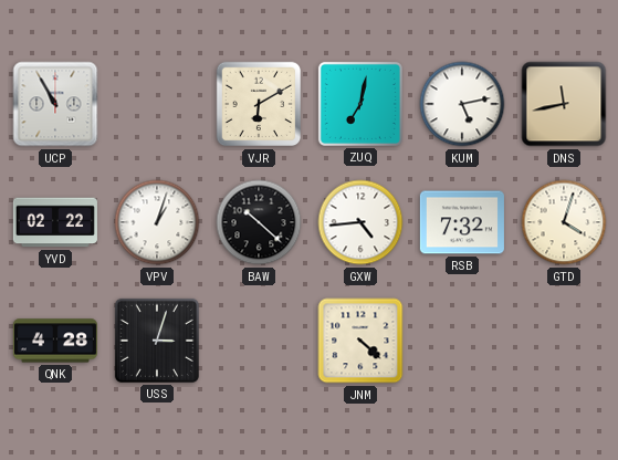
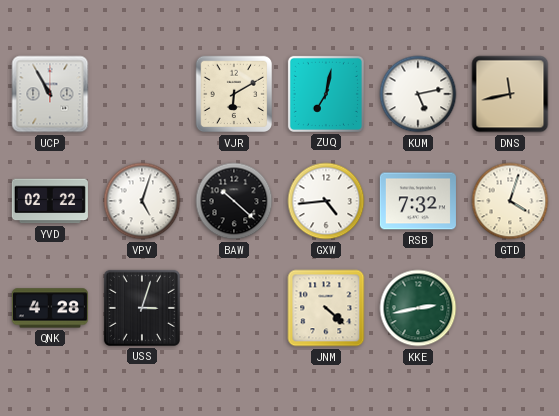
VPV: 1:03 -> 5:03
KKE: none -> 2:43
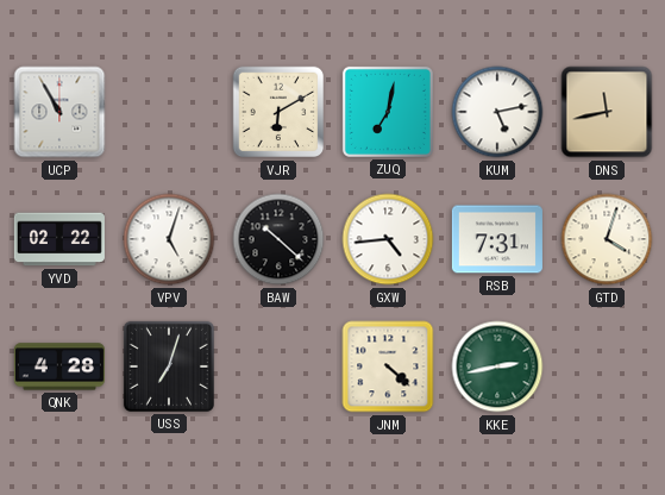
RSB: 7:32 -> 7:31
USS: 3:03 -> 7:03
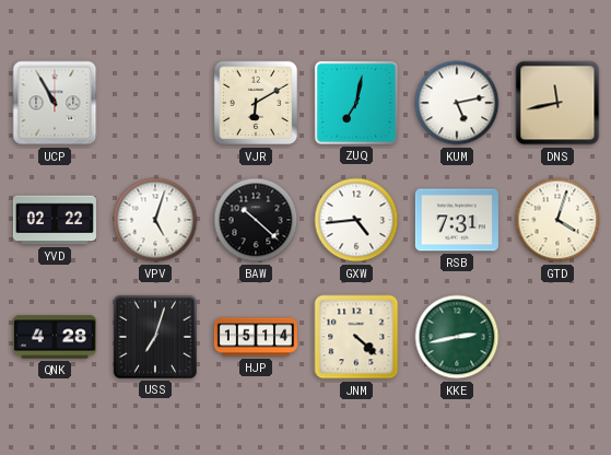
HJP: none -> 15:14
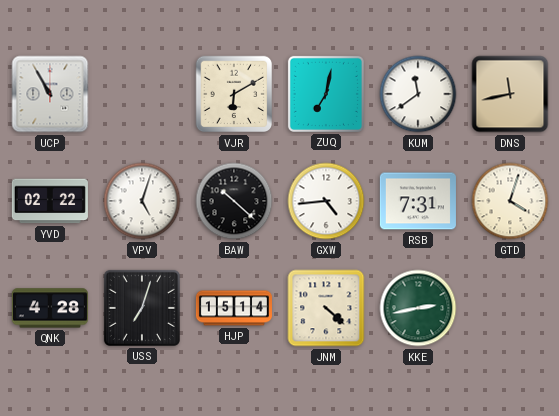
KUM: 5:13 -> 11:39
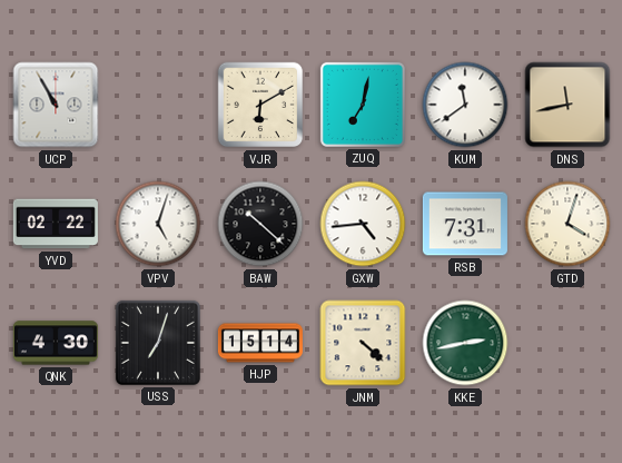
QNK: 4:28 -> 4:30
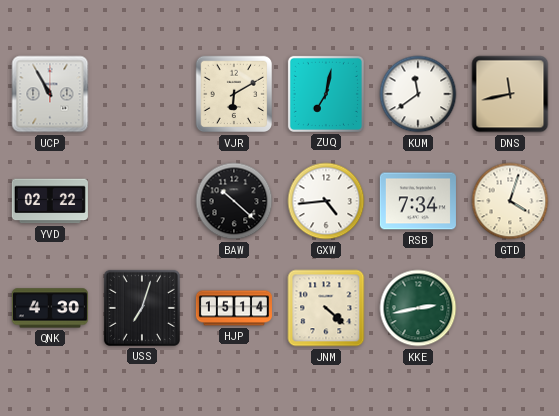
VPV: 5:03 -> none
RSB: 7:31 -> 7:34
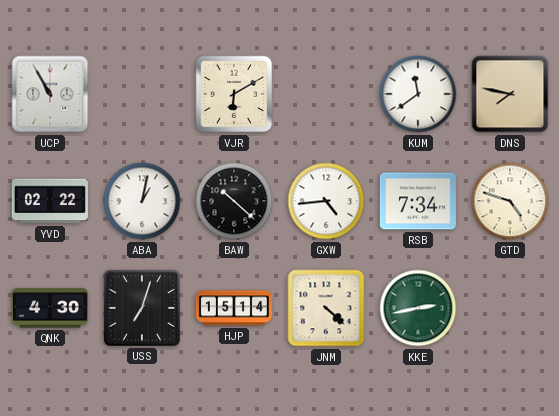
ZUQ: 7:02 -> none
DNS: 11:43 -> 7:47
ABA: none -> 1:02
GTD: 4:03 -> 4:48
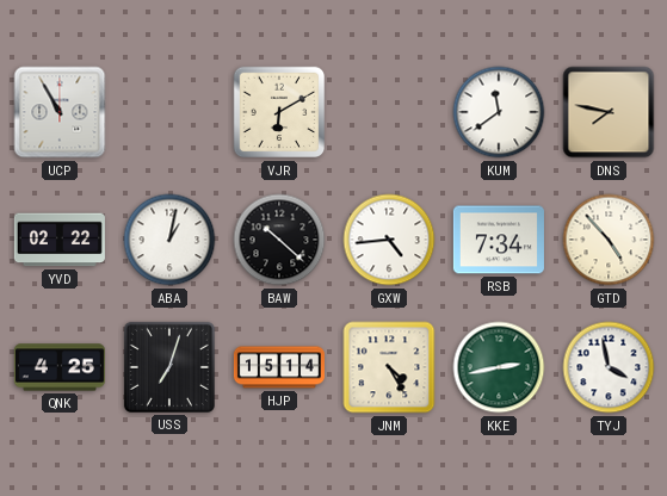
GTD: 4:48 -> 4:53
QNK: 4:30 -> 4:25
JNM: 4:22 -> 4:25
TYJ: none -> 3:58
